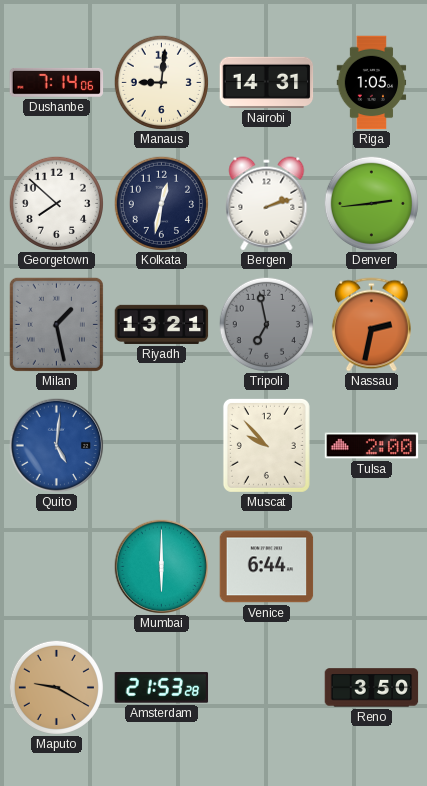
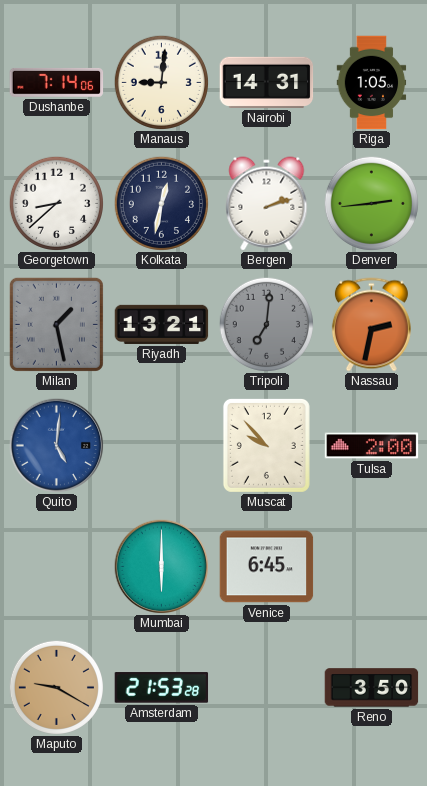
Georgetown: 7:52 -> 8:38
Tripoli: 6:58 -> 7:01
Venice: 6:44 -> 6:45
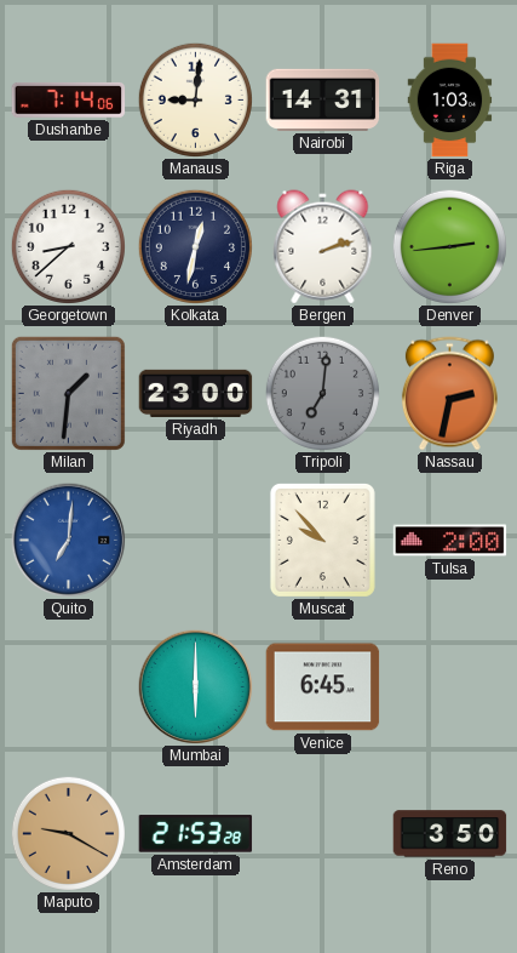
Riga: 1:05 -> 1:03
Milan: 1:28 -> 1:31
Riyadh: 13:21 -> 23:00
Quito: 5:01 -> 7:01
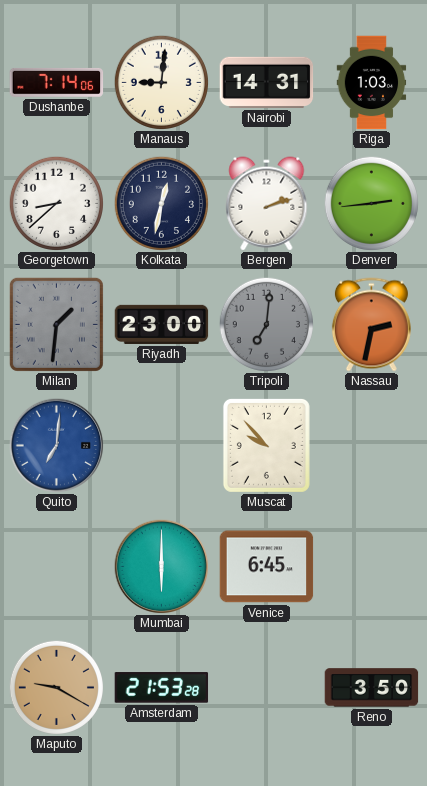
Tulsa: 2:00 -> none
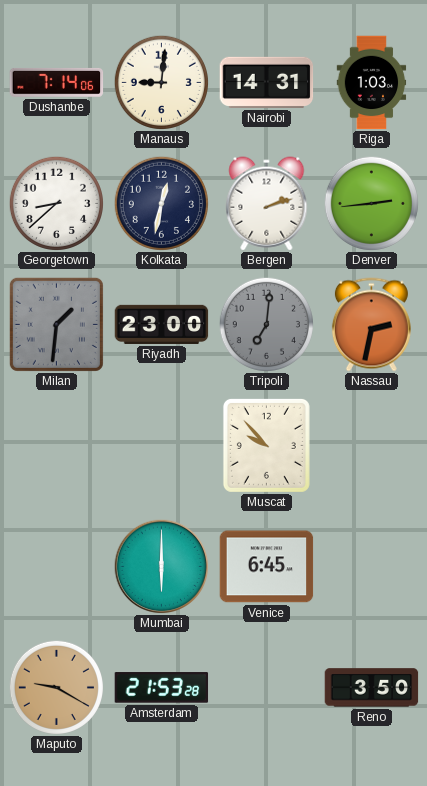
Quito: 7:01 -> none
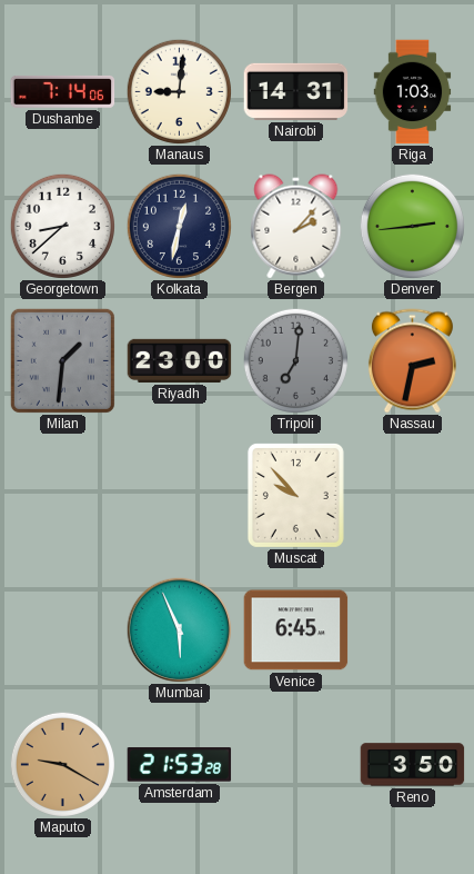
Bergen: 2:12 -> 2:07
Mumbai: 6:00 -> 5:56
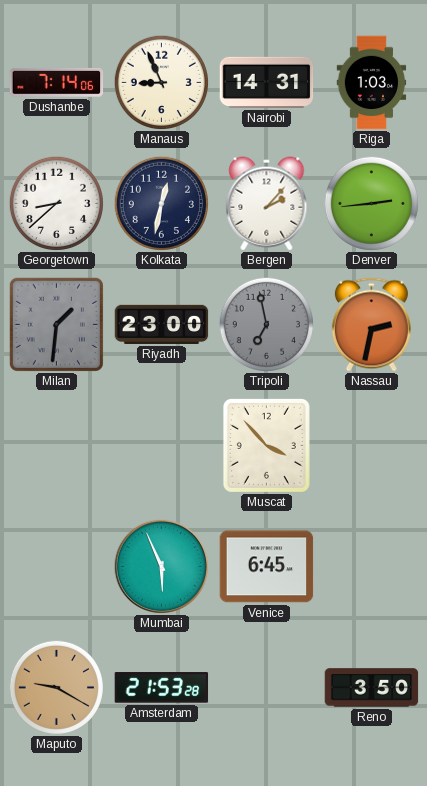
Manaus: 9:01 -> 8:56
Tripoli: 7:01 -> 6:58
Muscat: 9:53 -> 3:53
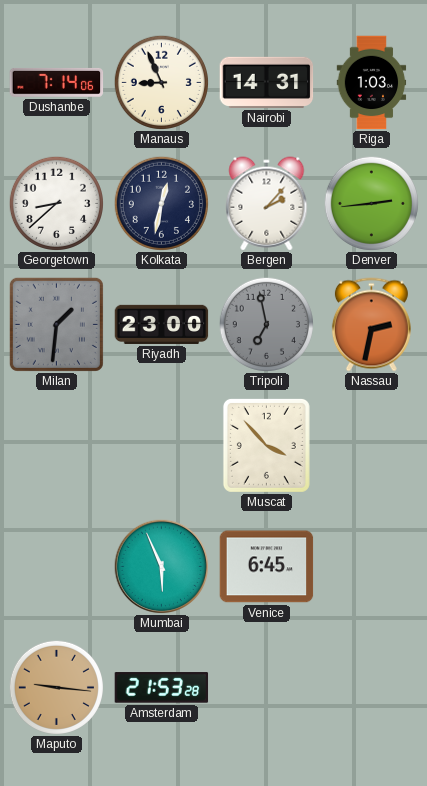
Maputo: 9:20 -> 9:16
Reno: 3:50 -> none
